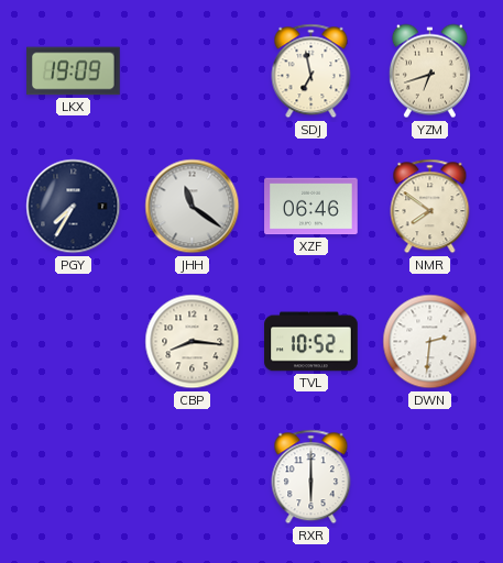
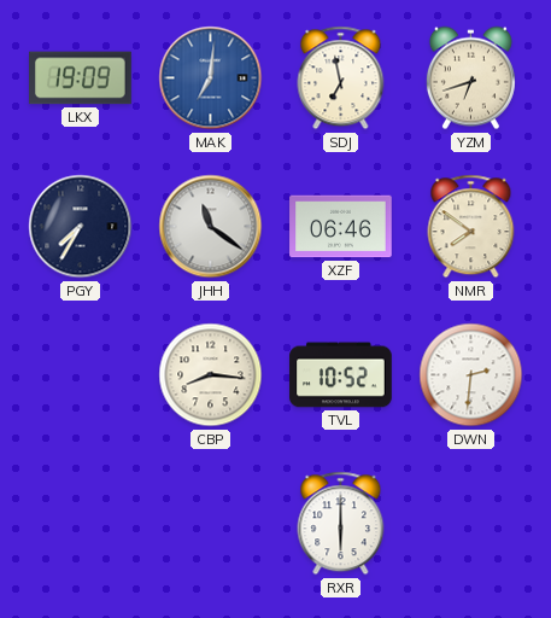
MAK: none -> 7:01
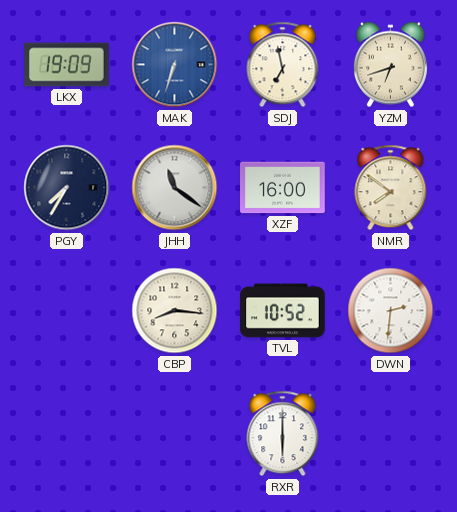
MAK: 7:01 -> 6:33
XZF: 06:46 -> 16:00
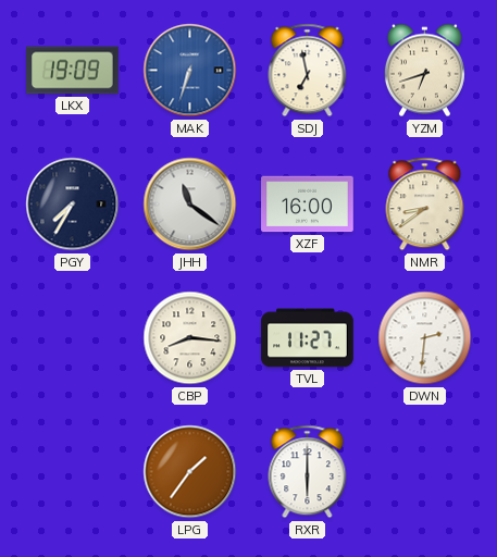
NMR: 7:51 -> 8:39
TVL: 10:52 -> 11:27
LPG: none -> 1:36
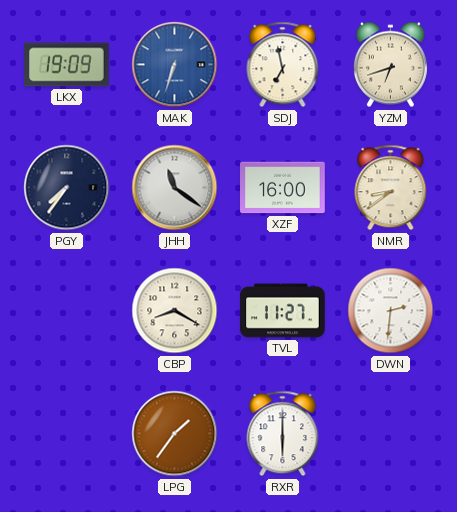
PGY: 7:35 -> 7:36
CBP: 8:16 -> 8:20
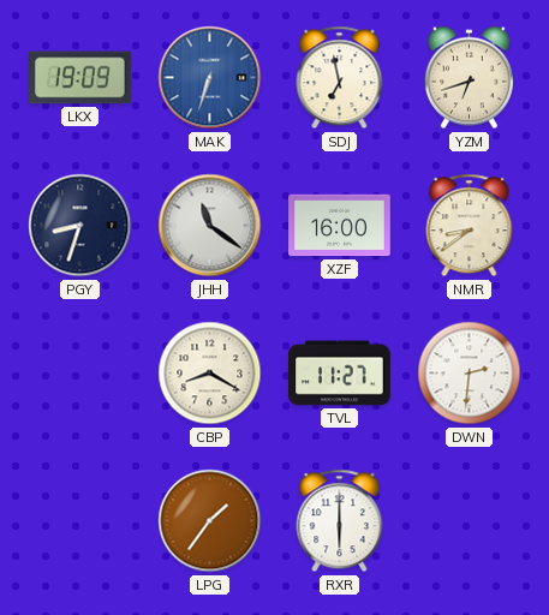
PGY: 7:36 -> 8:33
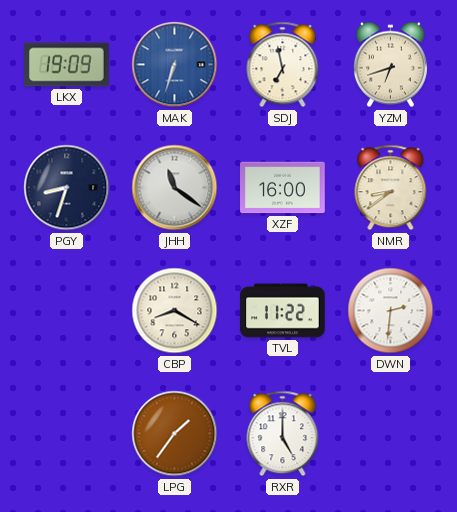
TVL: 11:27 -> 11:22
RXR: 6:00 -> 5:00
